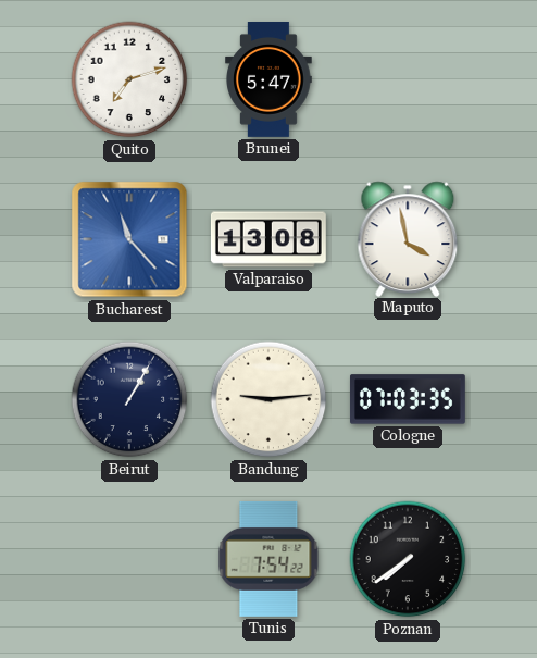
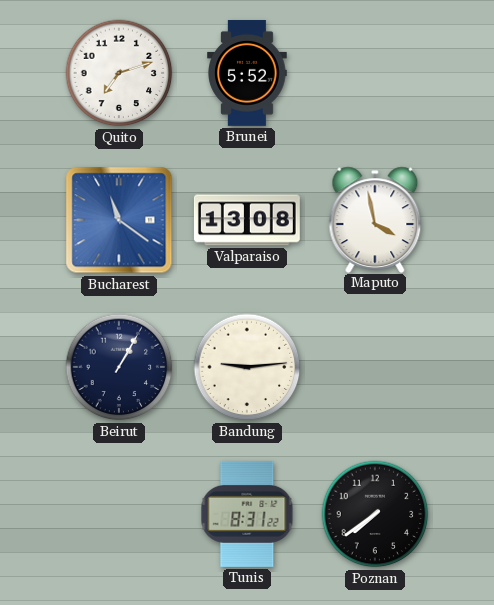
Brunei: 5:47 -> 5:52
Bucharest: 11:23 -> 11:21
Cologne: 07:03 -> none
Tunis: 7:54 -> 8:31
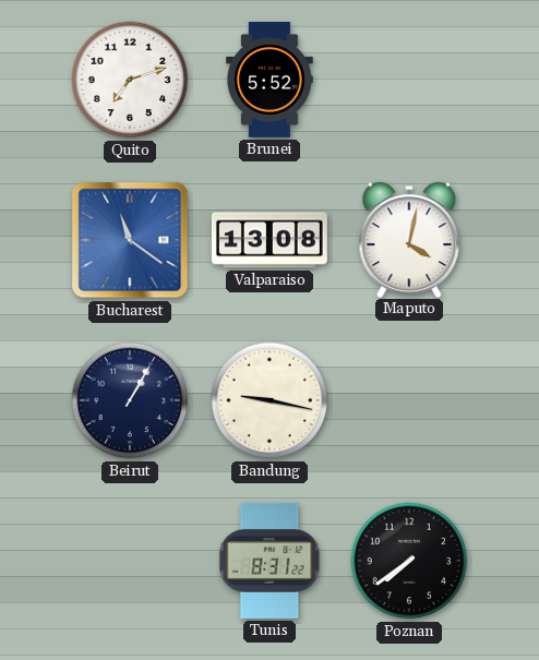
Maputo: 3:58 -> 4:02
Bandung: 9:14 -> 9:17
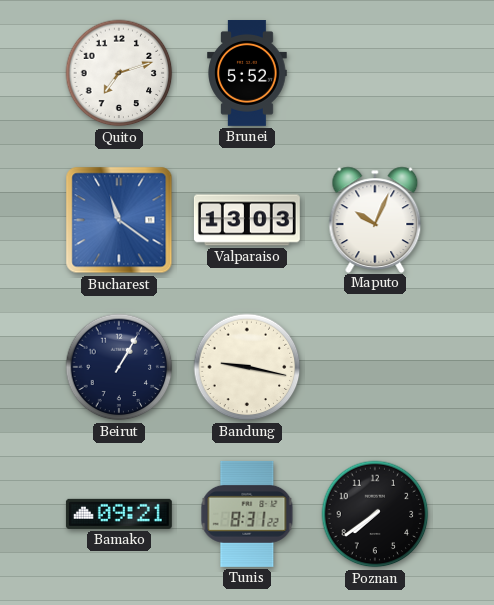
Valparaiso: 13:08 -> 13:03
Maputo: 4:02 -> 10:04
Bamako: none -> 09:21
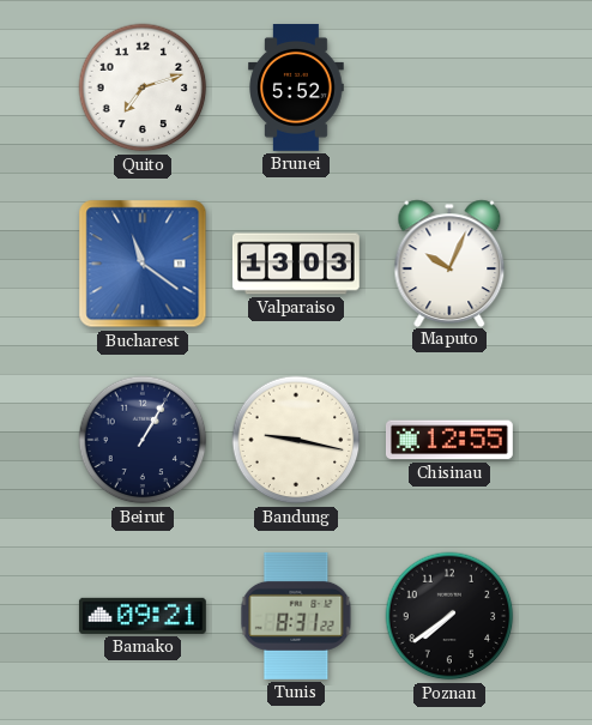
Chisinau: none -> 12:55
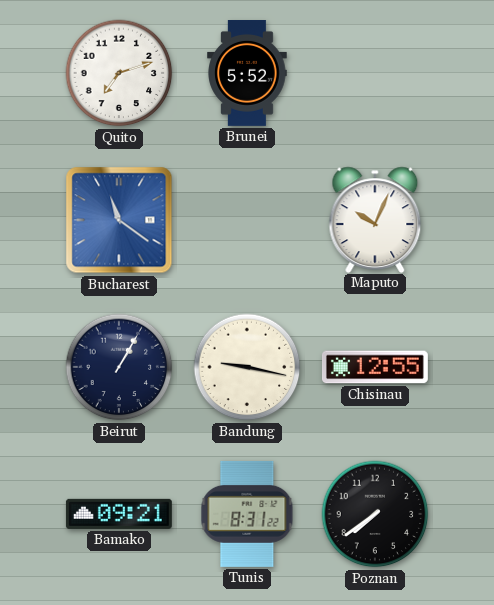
Valparaiso: 13:03 -> none
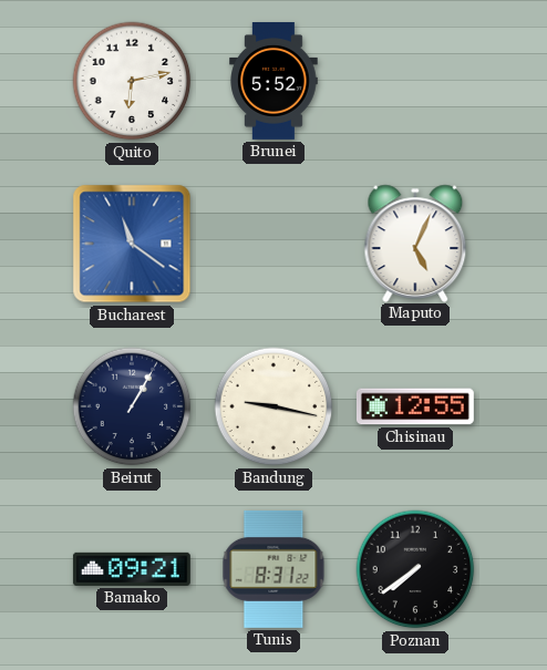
Quito: 7:12 -> 6:13
Maputo: 10:04 -> 5:04
